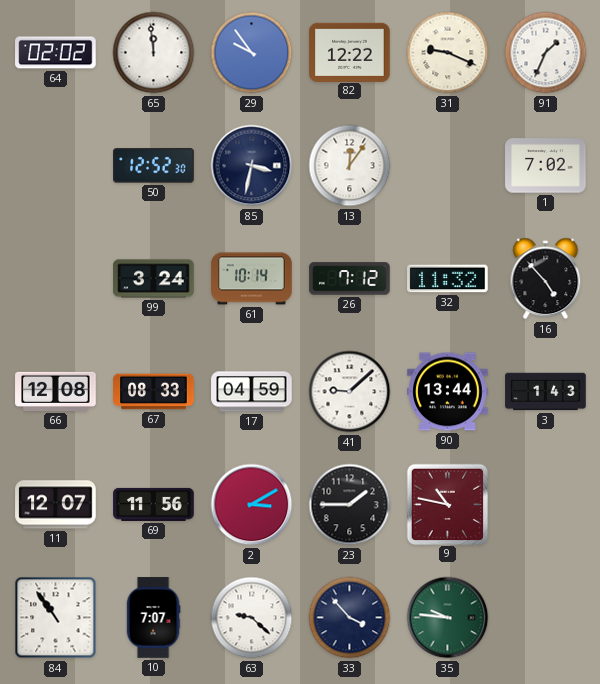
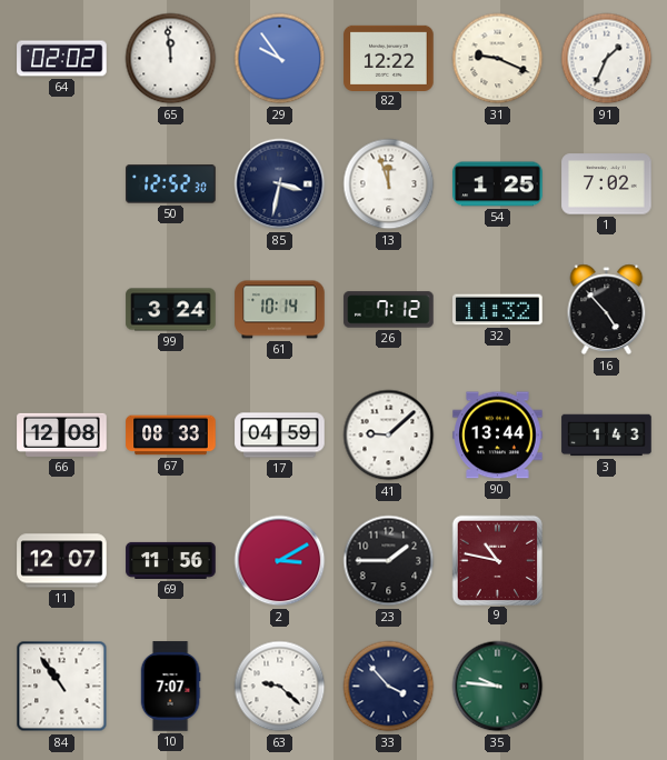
13: 12:06 -> 11:57
54: none -> 1:25
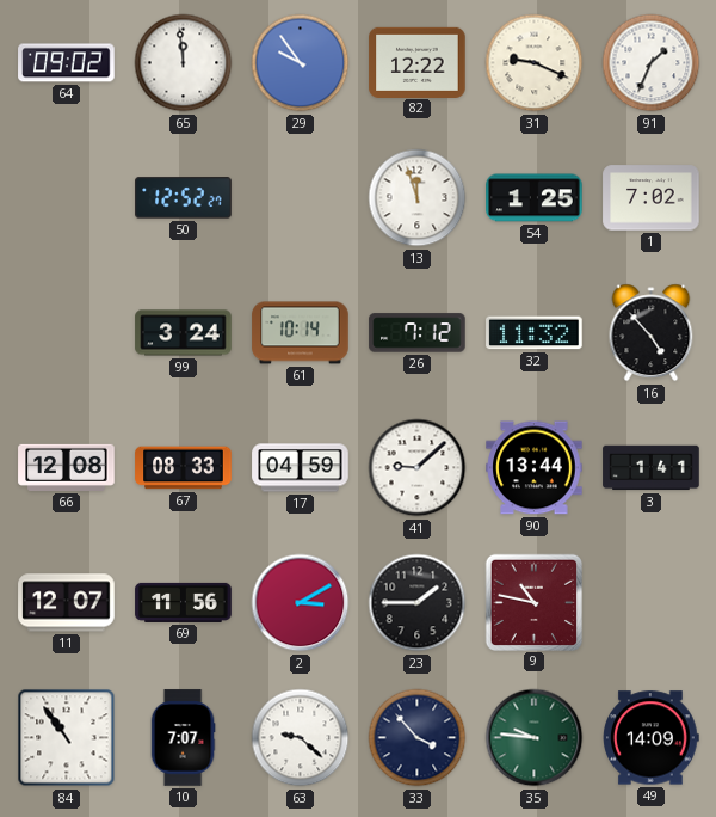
64: 02:02 -> 09:02
50: 12:52:30 -> 12:52:27
85: 3:32 -> none
3: 1:43 -> 1:41
49: none -> 14:09
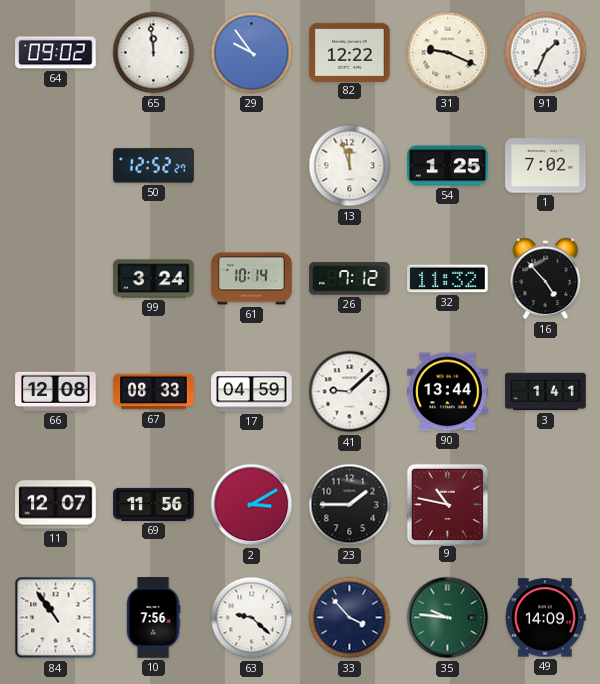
10: 7:07 -> 7:56
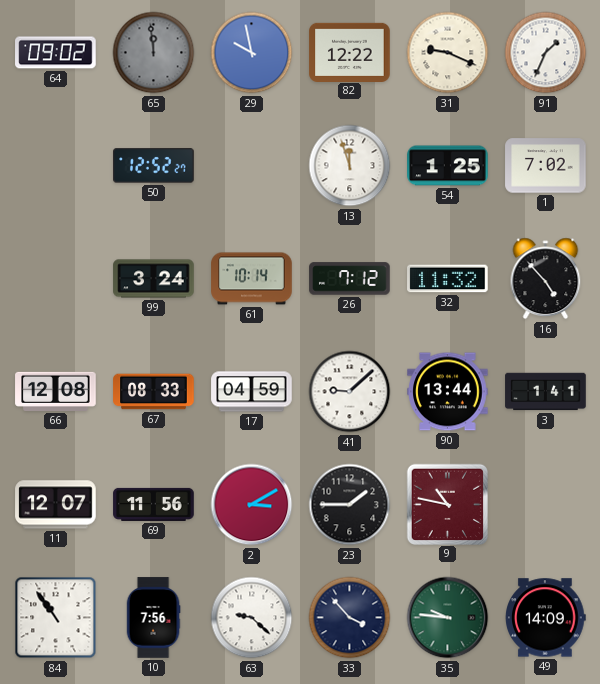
65 dial: white -> grey
29: 9:54 -> 9:58
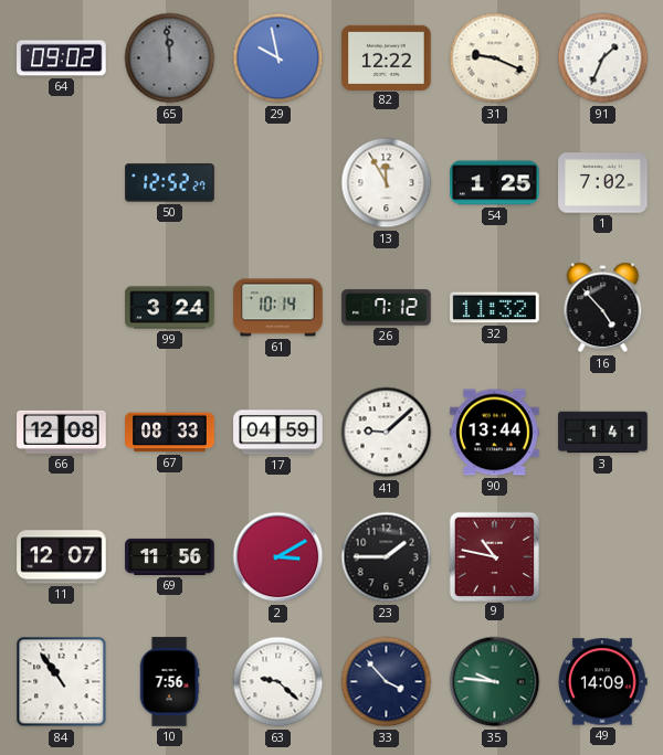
13: 11:57 -> 11:55
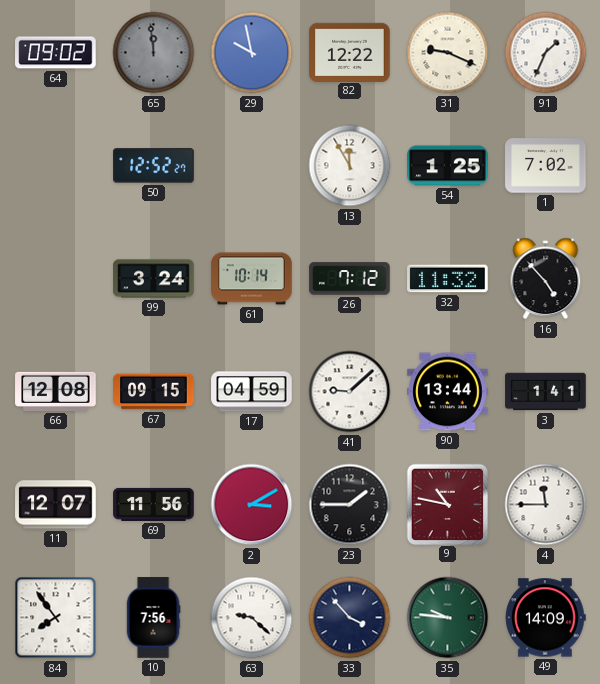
67: 08:33 -> 09:15
4: none -> 11:45
84: 10:54 -> 7:54
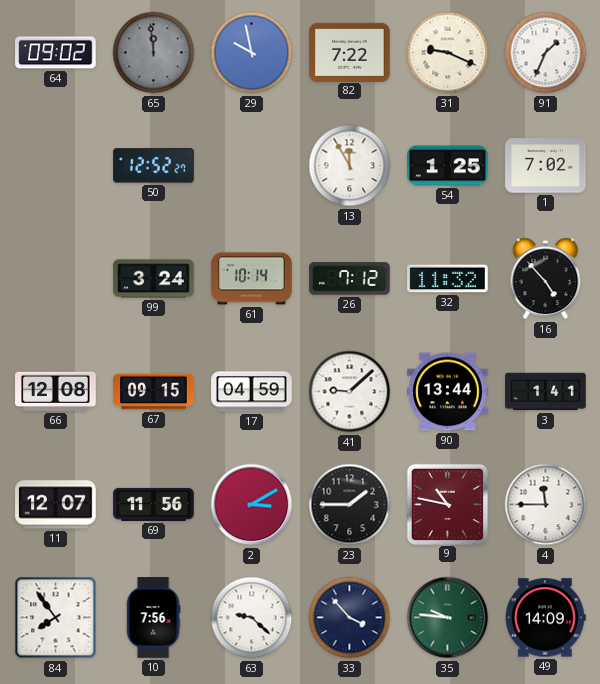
82: 12:22 -> 7:22
